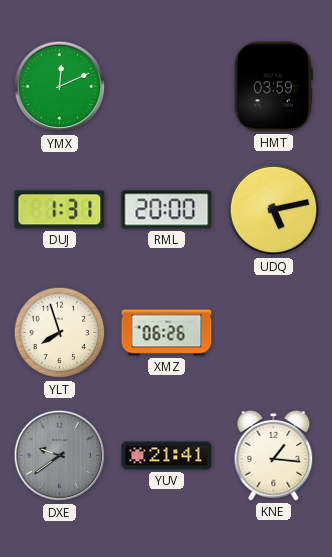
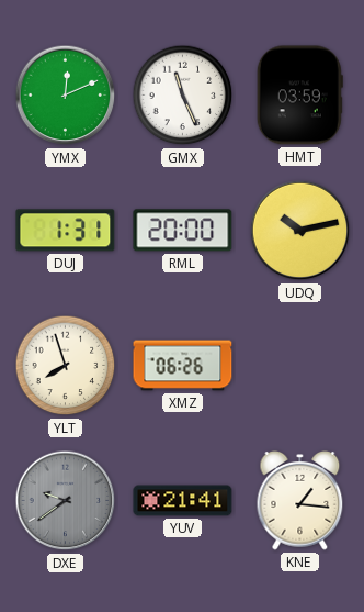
GMX: none -> 11:26
UDQ: 5:13 -> 10:13
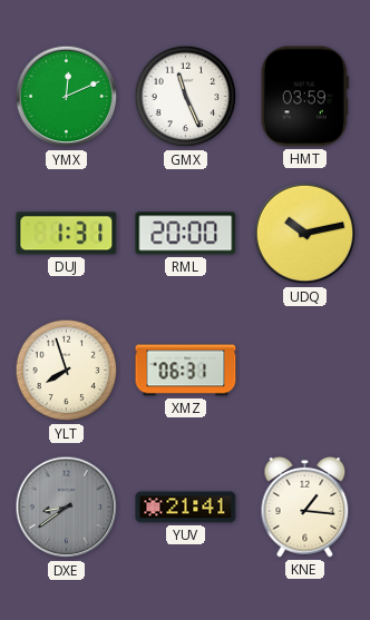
XMZ: 06:26 -> 06:31
DXE: 9:39 -> 8:39
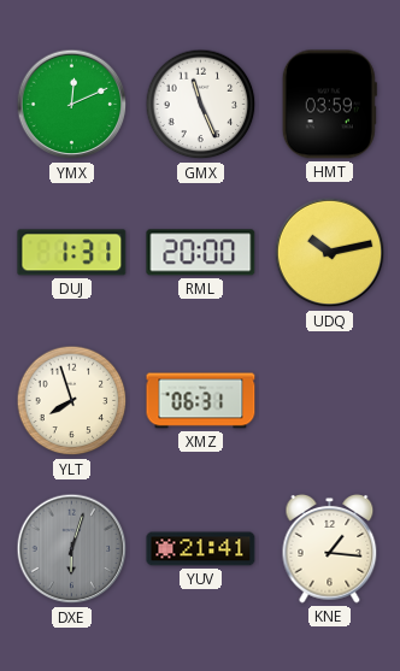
DXE: 8:39 -> 6:03
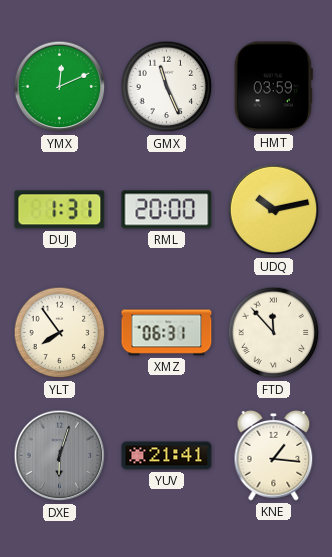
YLT: 7:57 -> 7:54
FTD: none -> 11:53
